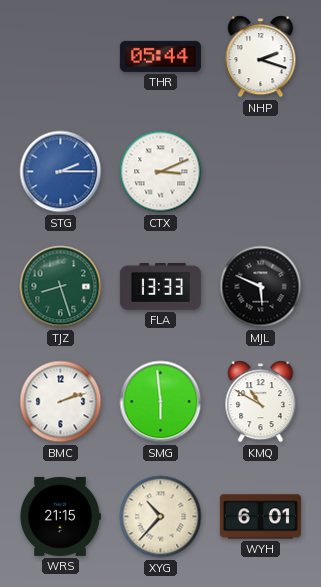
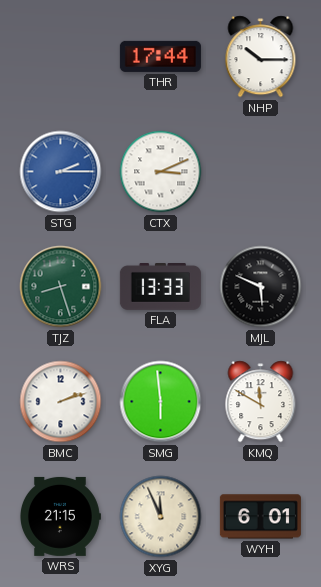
THR: 05:44 -> 17:44
NHP: 2:18 -> 10:15
KMQ: 10:50 -> 11:50
XYG: 10:37 -> 11:56
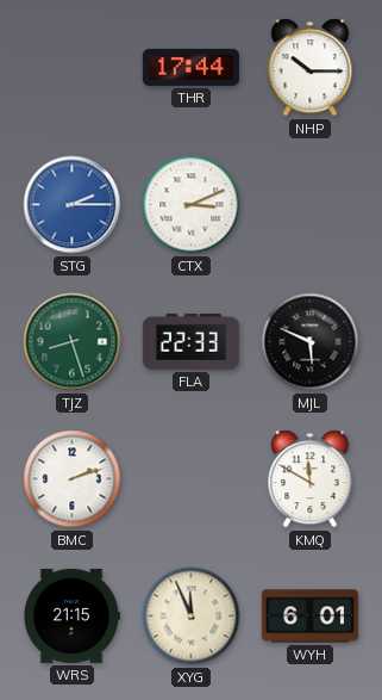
FLA: 13:33 -> 22:33
SMG: 5:59 -> none
